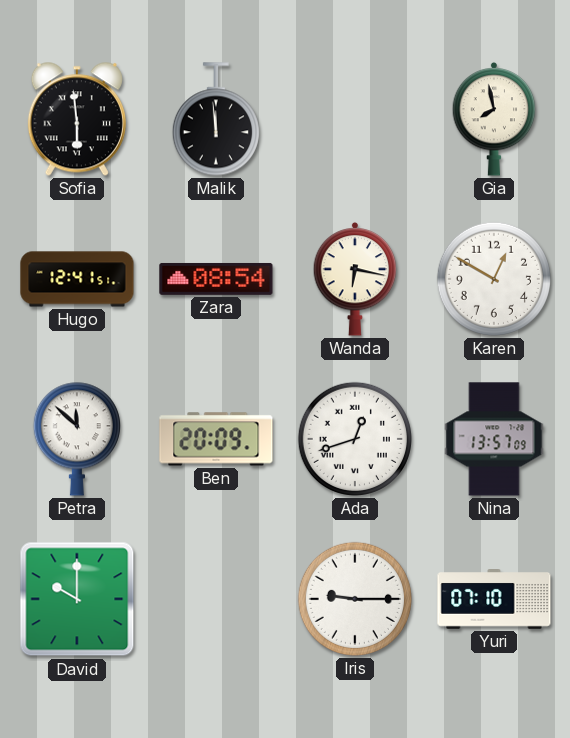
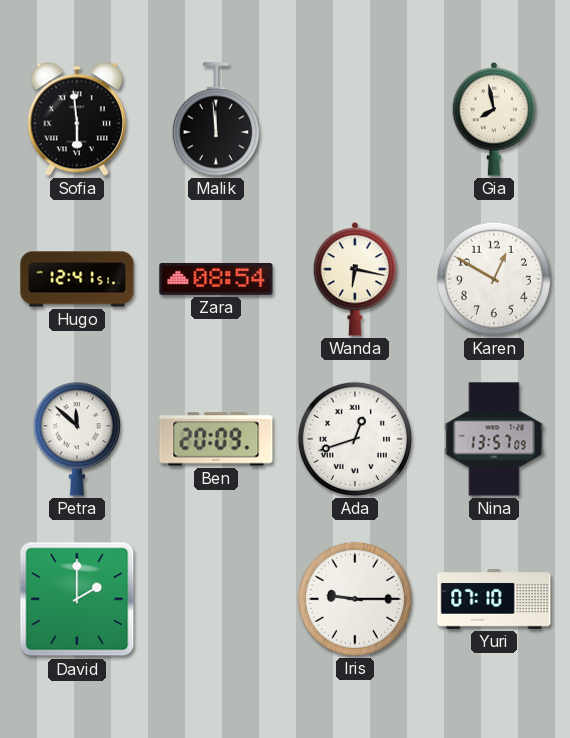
David: 10:00 -> 2:00
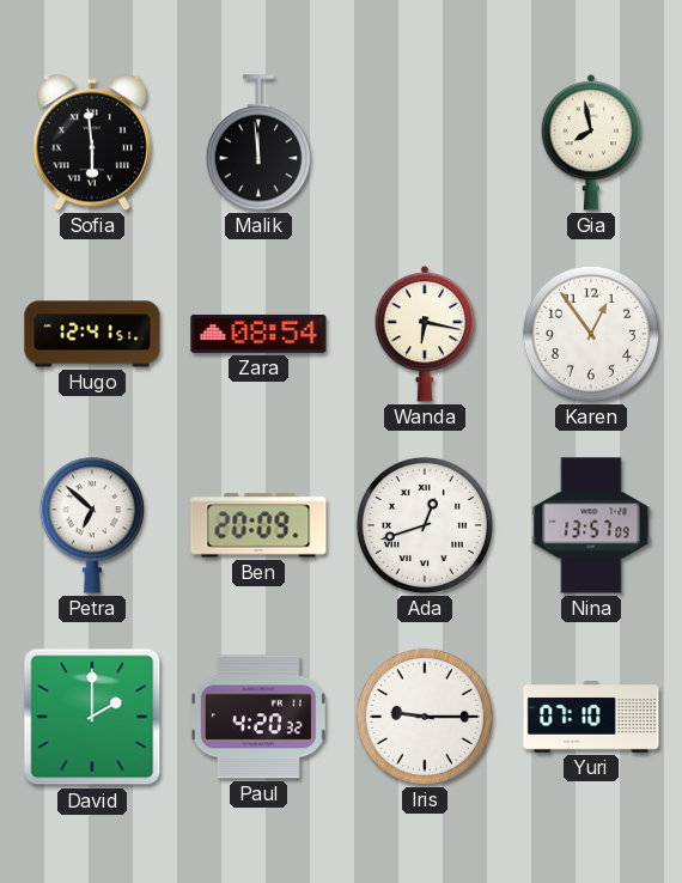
Karen: 12:50 -> 12:54
Petra: 11:52 -> 6:52
Paul: none -> 4:20
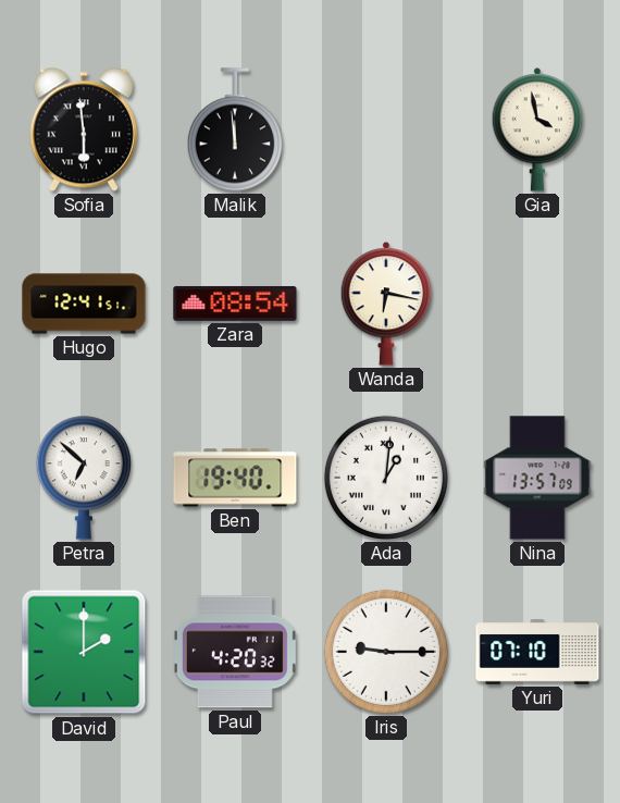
Gia: 7:58 -> 3:58
Karen: 12:54 -> none
Ben: 20:09 -> 19:40
Ada: 12:42 -> 1:01
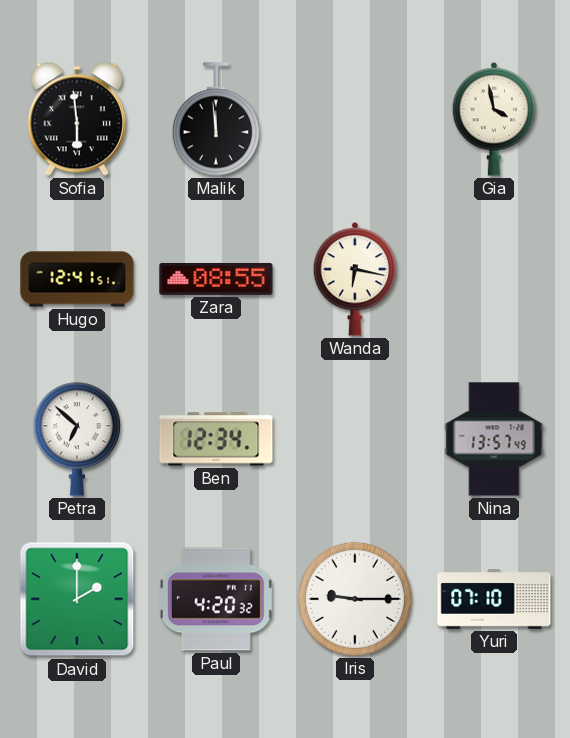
Zara: 08:54 -> 08:55
Ben: 19:40 -> 12:34
Ada: 1:01 -> none
Nina: 13:57:09 -> 13:57:49
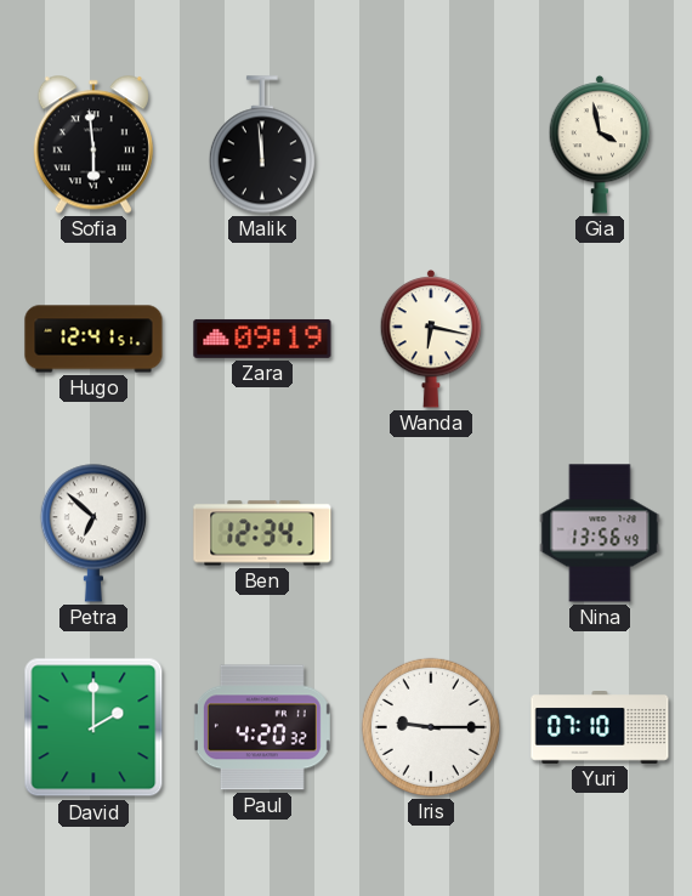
Zara: 08:55 -> 09:19
Nina: 13:57 -> 13:56
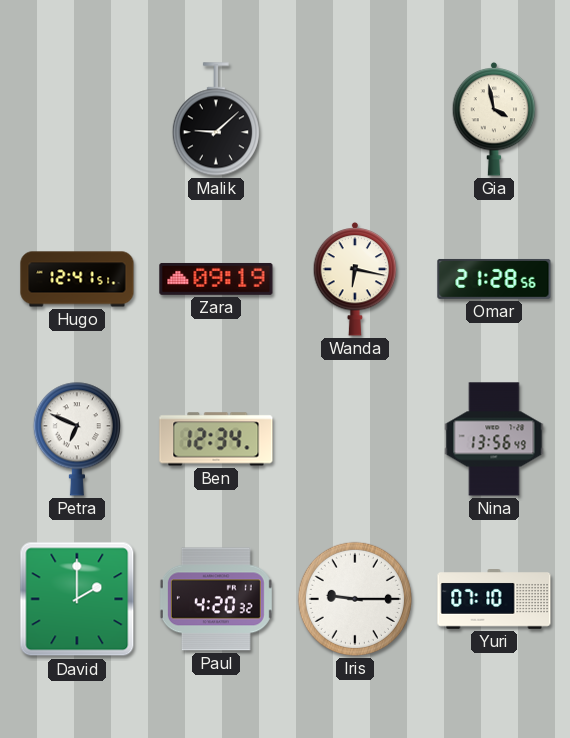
Sofia: 5:59 -> none
Malik: 11:59 -> 9:08
Omar: none -> 21:28
Petra: 6:52 -> 6:49
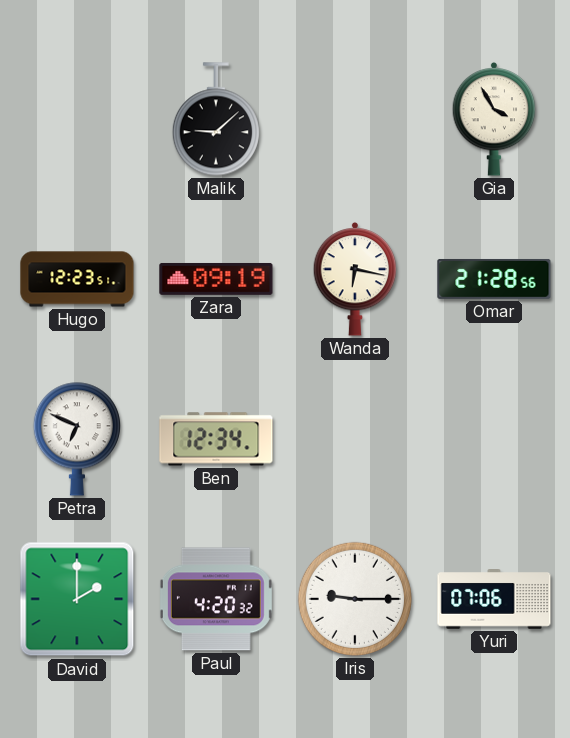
Gia: 3:58 -> 3:55
Hugo: 12:41 -> 12:23
Nina: 13:56 -> none
Yuri: 07:10 -> 07:06
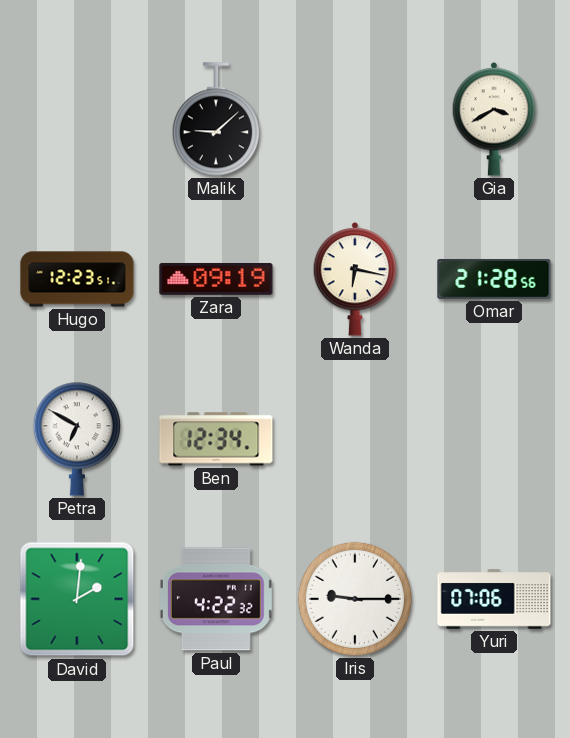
Gia: 3:55 -> 3:40
Petra: 6:49 -> 6:50
David: 2:00 -> 2:01
Paul: 4:20 -> 4:22
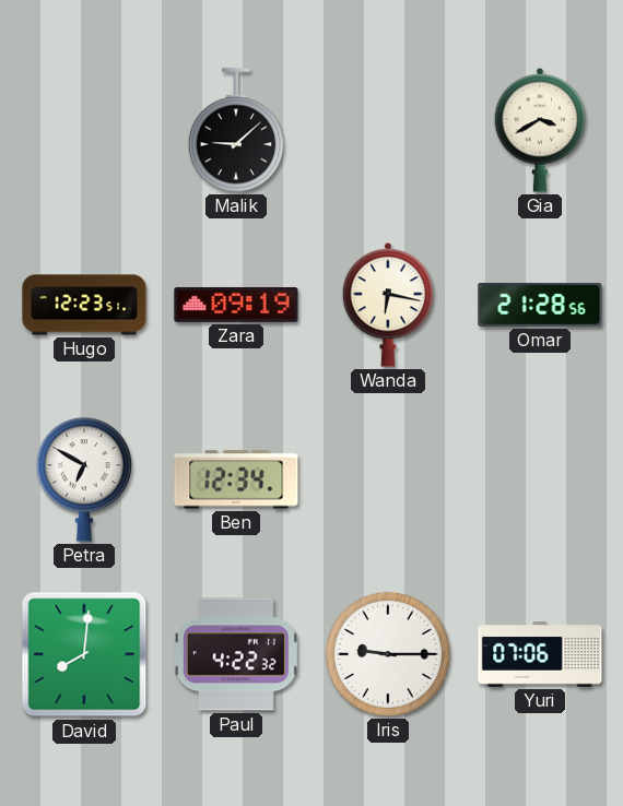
David: 2:01 -> 8:01
